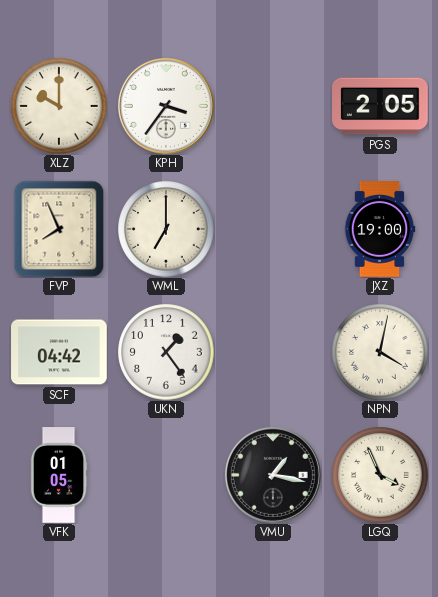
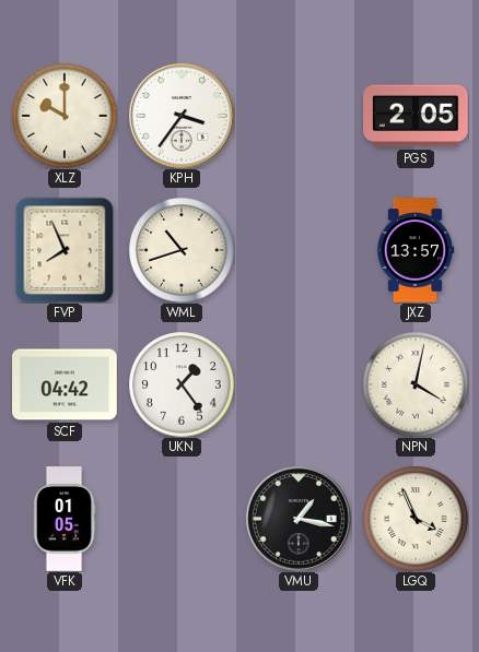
WML: 7:00 -> 10:42
JXZ: 19:00 -> 13:57
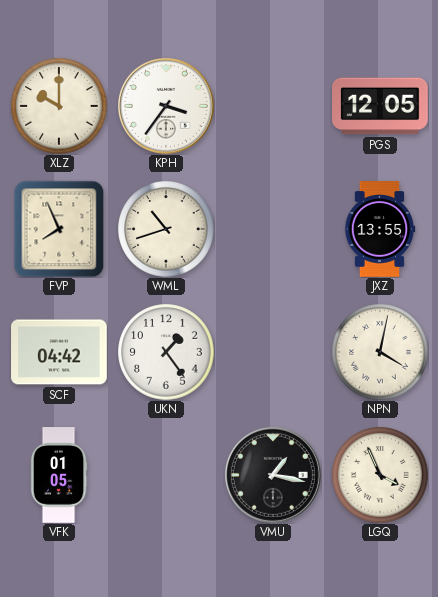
PGS: 2:05 -> 12:05
JXZ: 13:57 -> 13:55
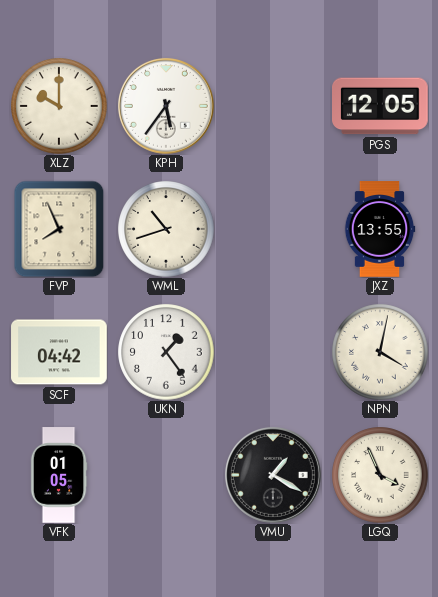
KPH: 3:36 -> 5:36
VMU: 1:17 -> 1:20
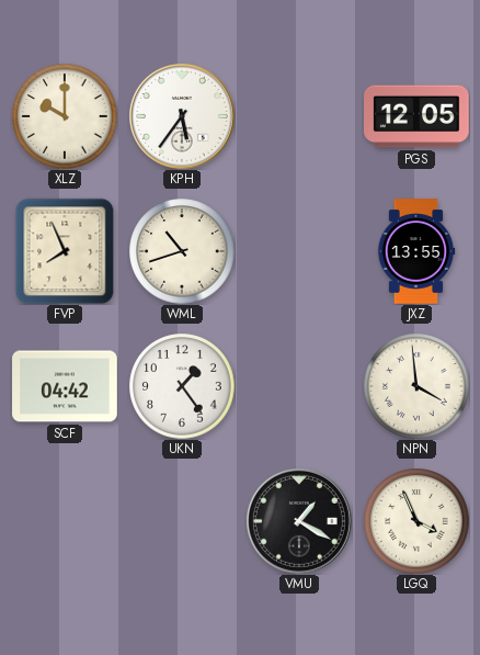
NPN: 4:02 -> 3:59
VFK: 01:05 -> none
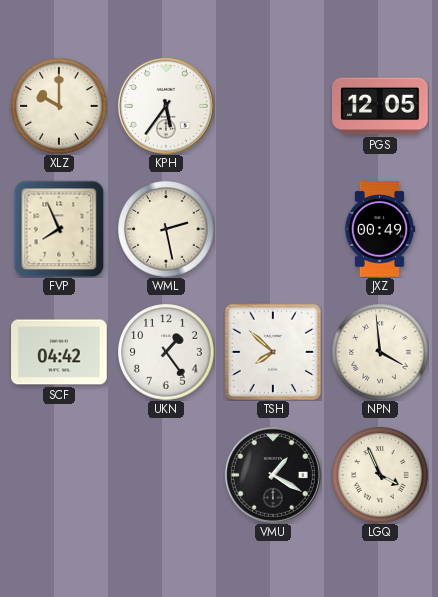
WML: 10:42 -> 2:28
JXZ: 13:55 -> 00:49
TSH: none -> 7:52
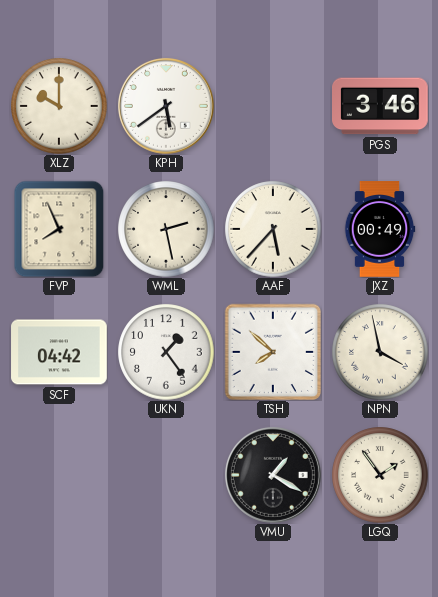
KPH: 5:36 -> 5:39
PGS: 12:05 -> 3:46
AAF: none -> 5:37
NPN: 3:59 -> 3:58
LGQ: 3:56 -> 1:54
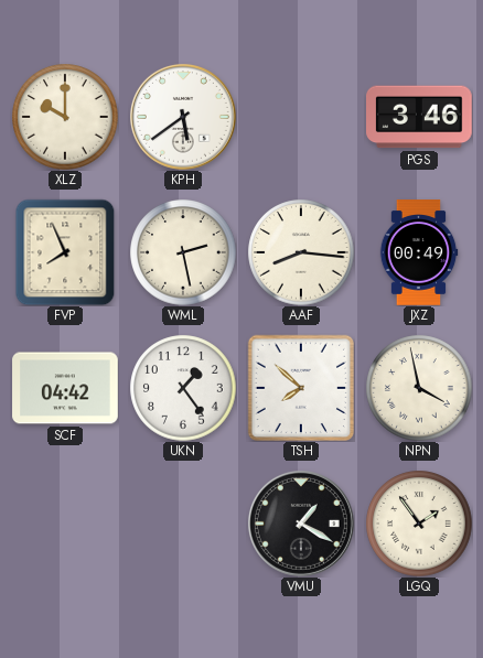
AAF: 5:37 -> 8:16
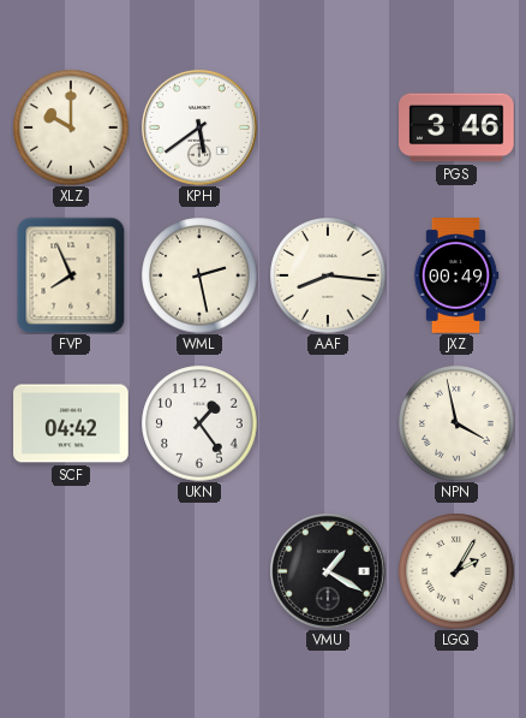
TSH: 7:52 -> none
LGQ: 1:54 -> 2:05
